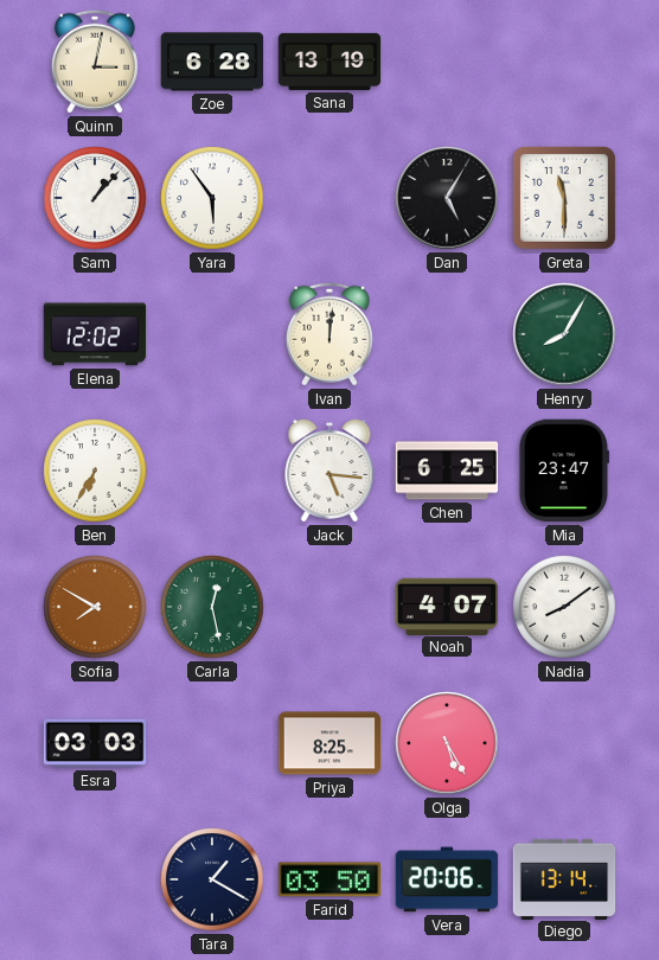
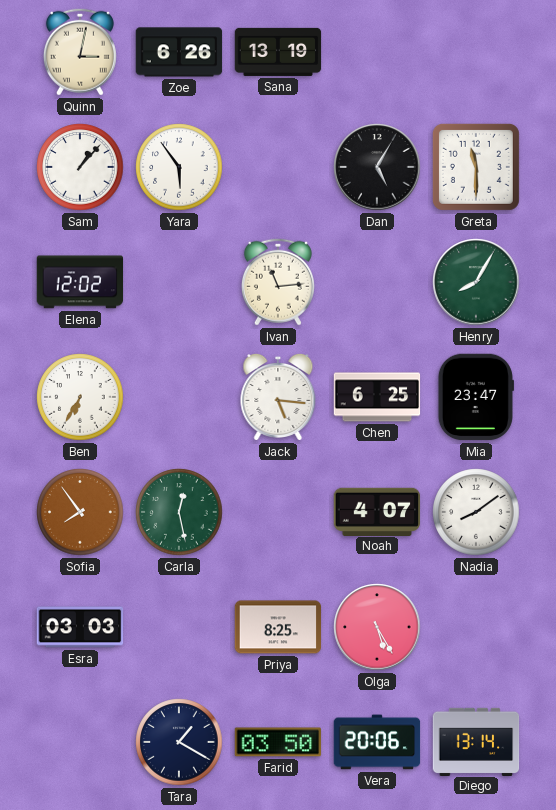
Zoe: 6:28 -> 6:26
Ivan: 12:01 -> 11:14
Sofia: 7:50 -> 7:54
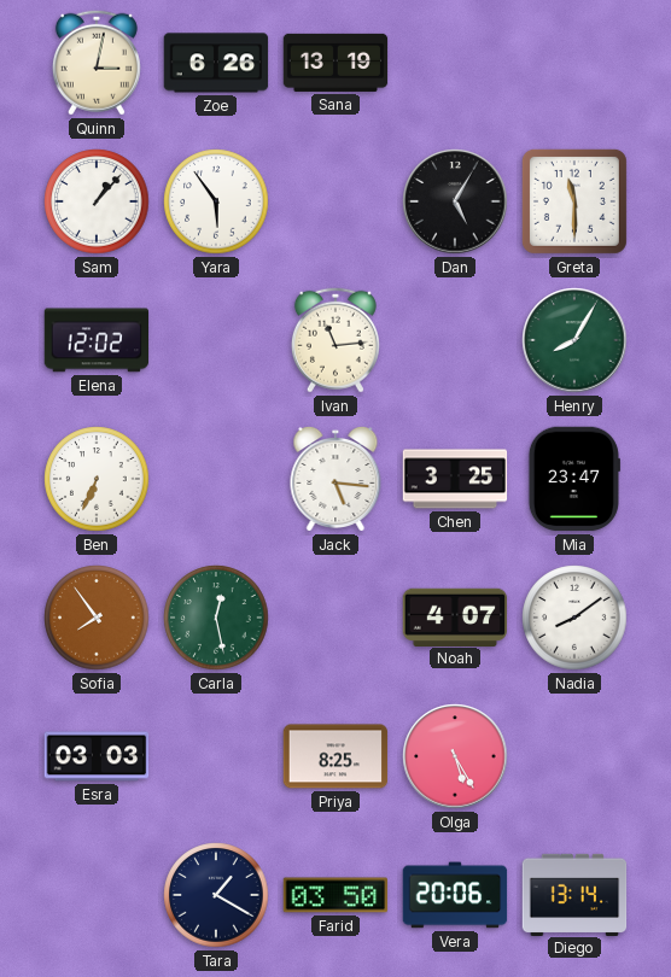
Ben: 6:35 -> 6:34
Chen: 6:25 -> 3:25
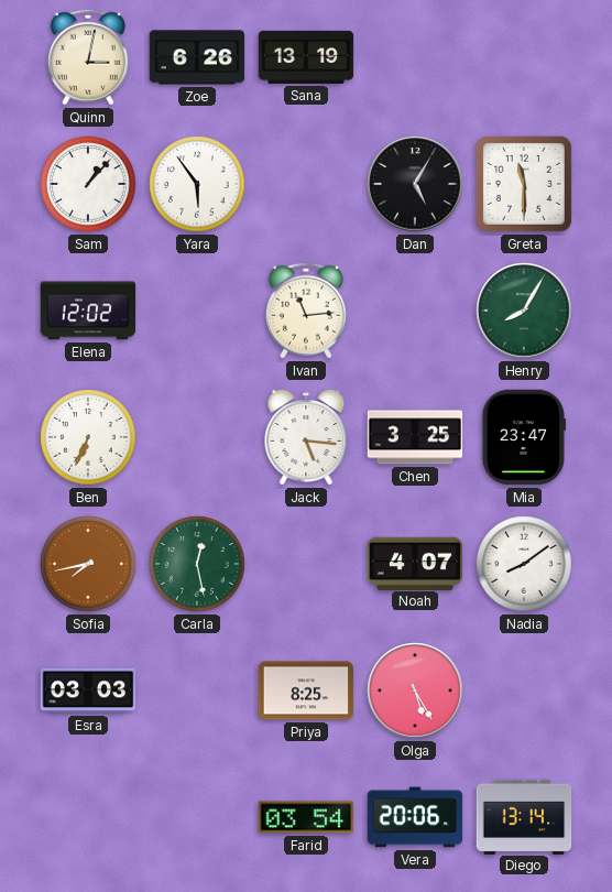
Sofia: 7:54 -> 7:43
Tara: 1:20 -> none
Farid: 03:50 -> 03:54
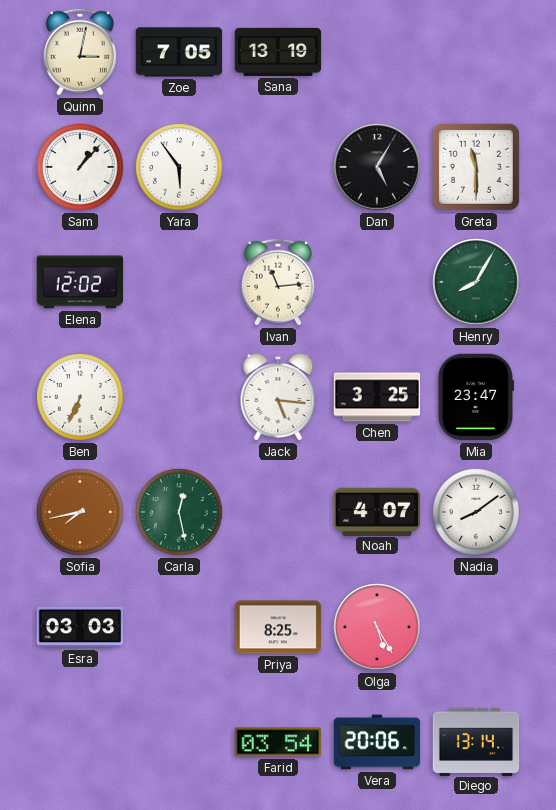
Zoe: 6:26 -> 7:05
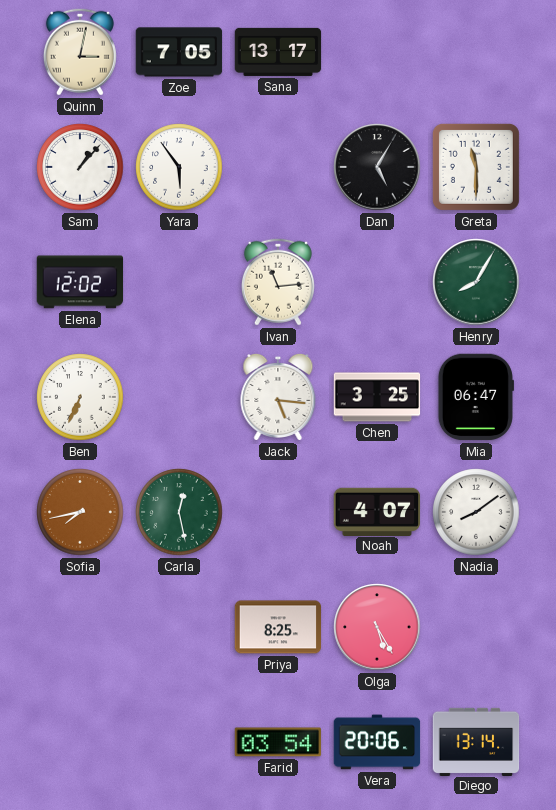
Sana: 13:19 -> 13:17
Mia: 23:47 -> 06:47
Esra: 03:03 -> none
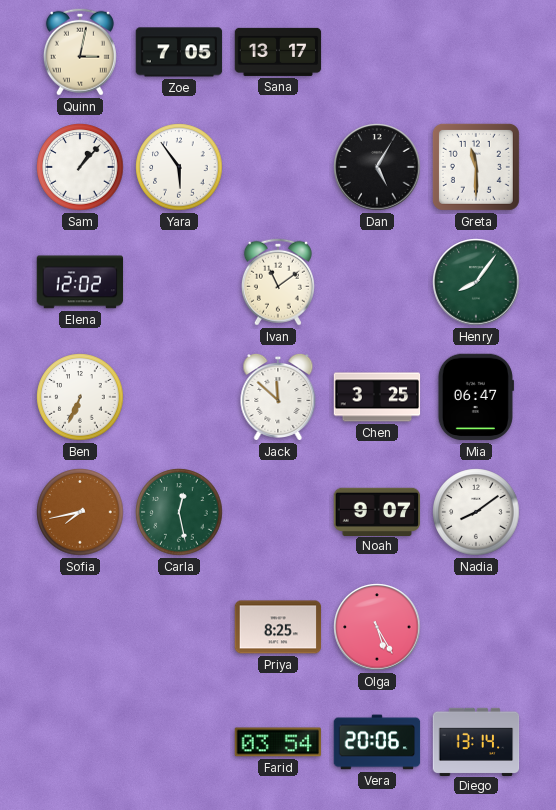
Ivan: 11:14 -> 11:09
Henry: 8:05 -> 8:06
Jack: 5:16 -> 11:52
Noah: 4:07 -> 9:07
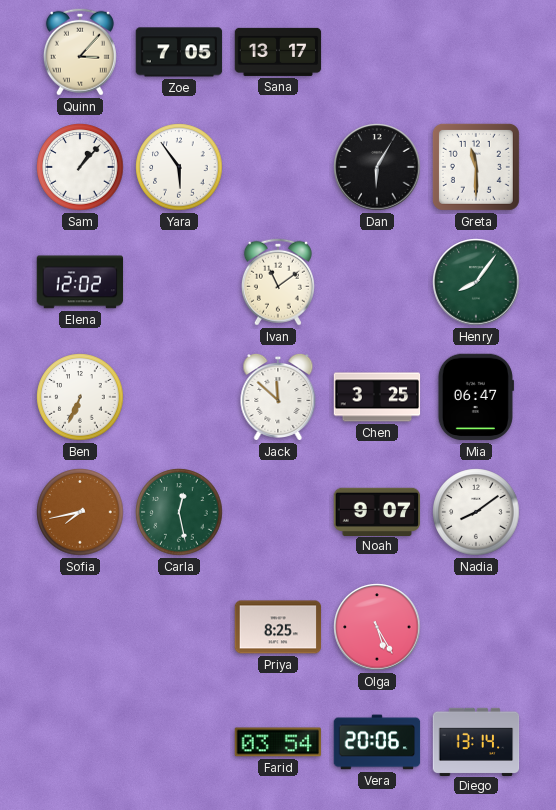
Quinn: 3:02 -> 3:07
Dan: 5:05 -> 6:05
